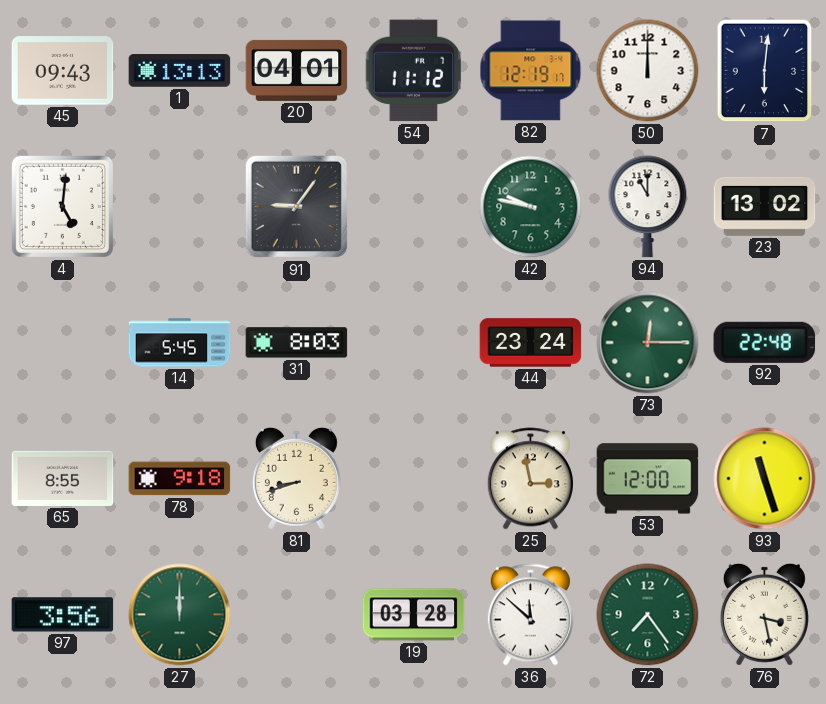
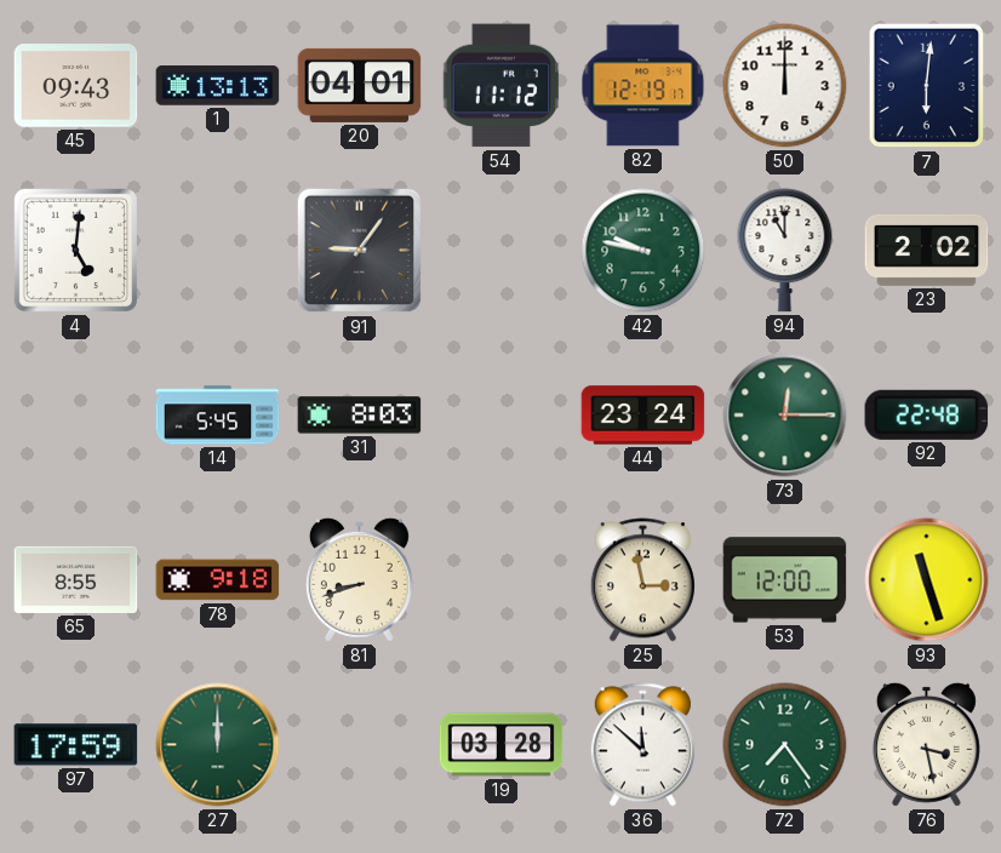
23: 13:02 -> 2:02
97: 3:56 -> 17:59
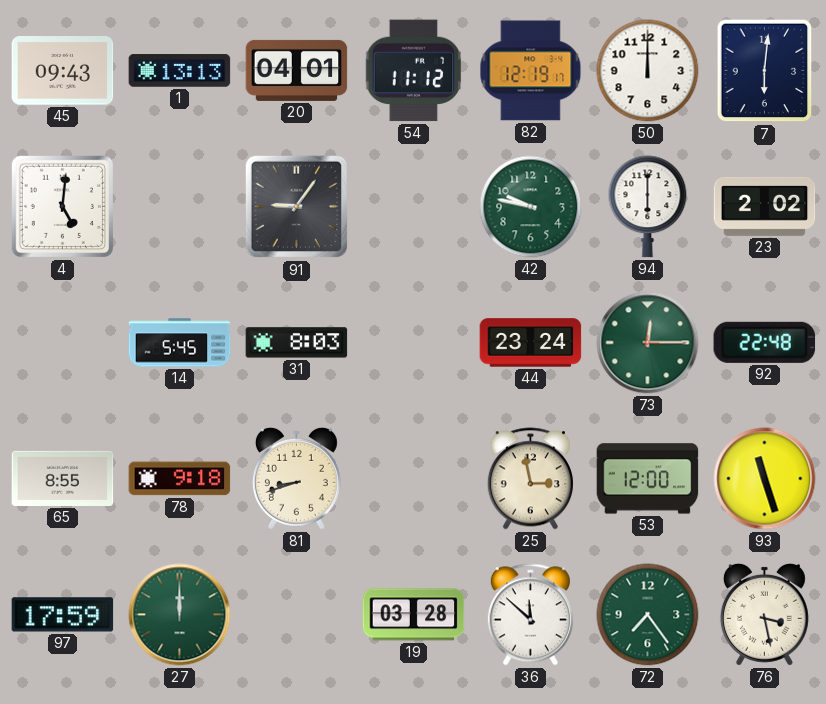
94: 11:00 -> 6:00
